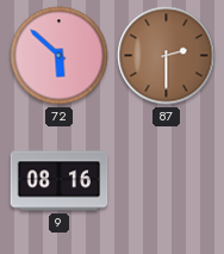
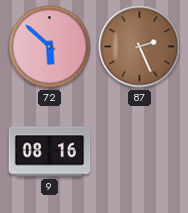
87: 2:30 -> 2:26
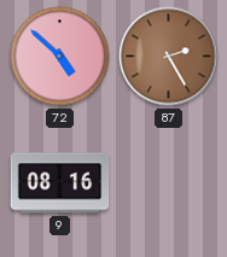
72: 5:52 -> 4:52
87: 2:26 -> 2:25
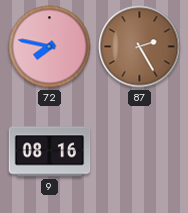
72: 4:52 -> 7:47
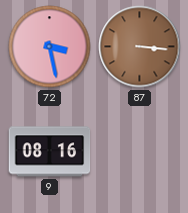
72: 7:47 -> 3:28
87: 2:25 -> 3:16
